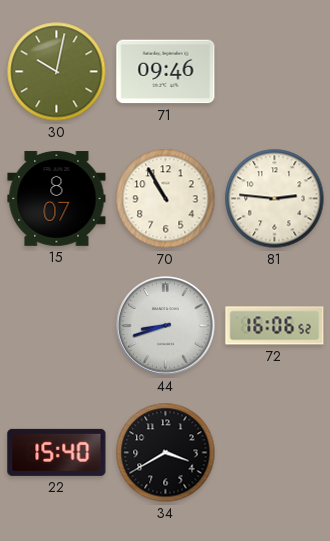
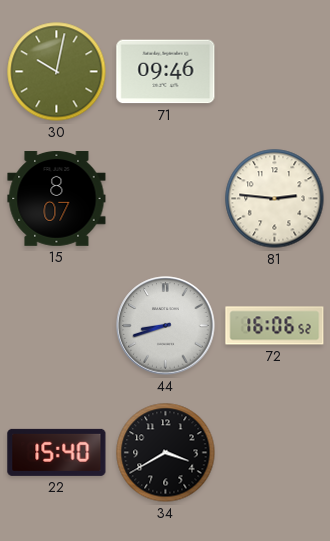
70: 10:55 -> none
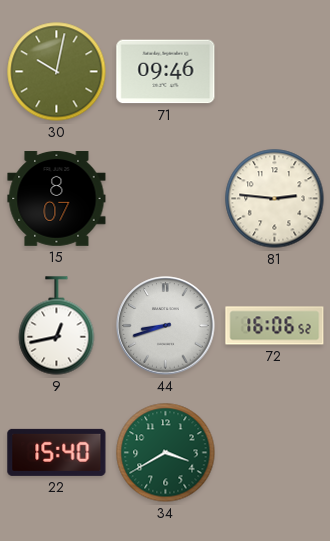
9: none -> 12:43
34 dial: black -> green
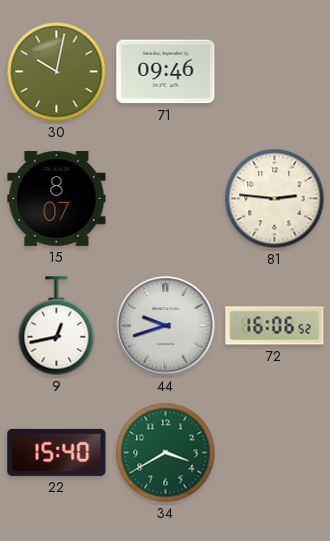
44: 8:42 -> 9:42
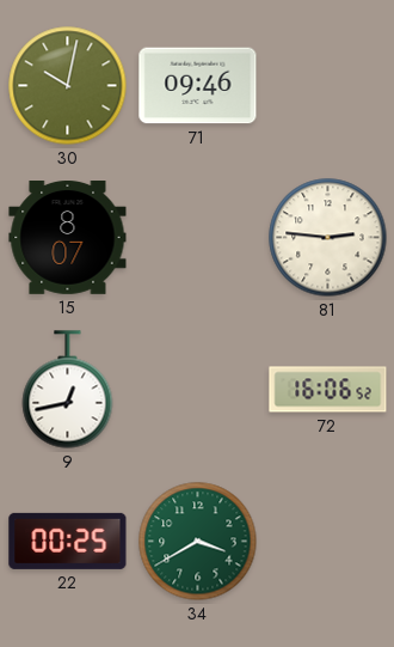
44: 9:42 -> none
22: 15:40 -> 00:25
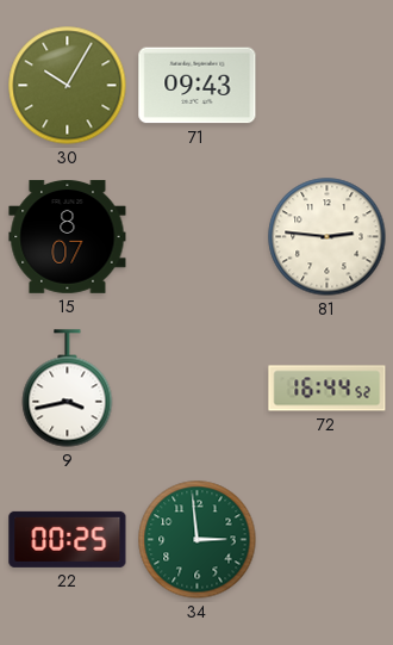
30: 10:02 -> 10:05
71: 09:46 -> 09:43
9: 12:43 -> 3:43
72: 16:06 -> 16:44
34: 3:40 -> 2:59
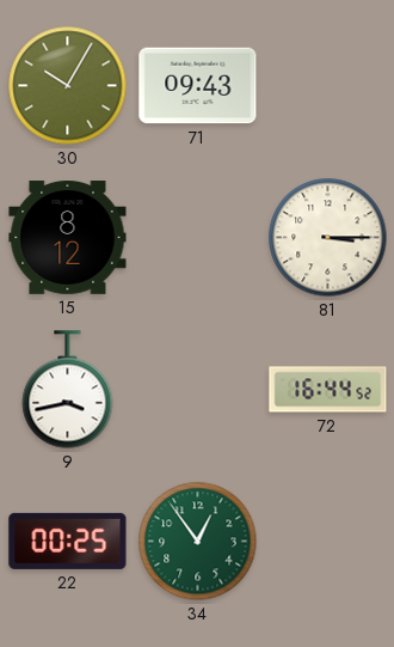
15: 8:07 -> 8:12
81: 2:46 -> 3:15
34: 2:59 -> 12:54
